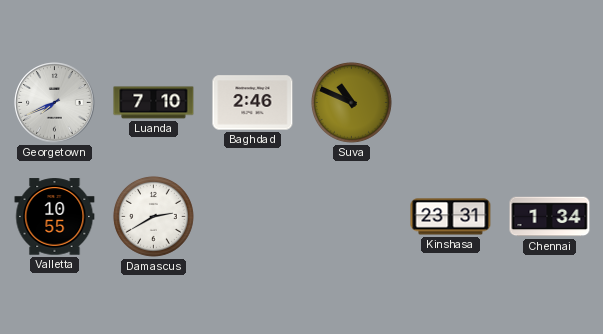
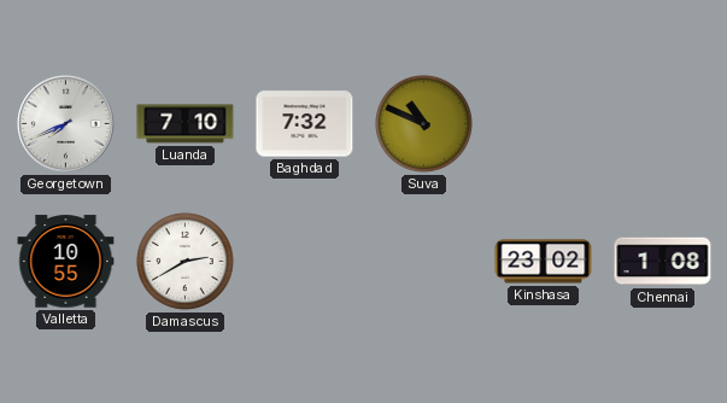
Baghdad: 2:46 -> 7:32
Kinshasa: 23:31 -> 23:02
Chennai: 1:34 -> 1:08
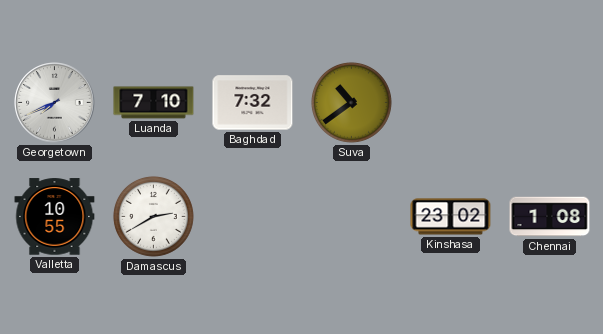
Suva: 10:49 -> 10:39
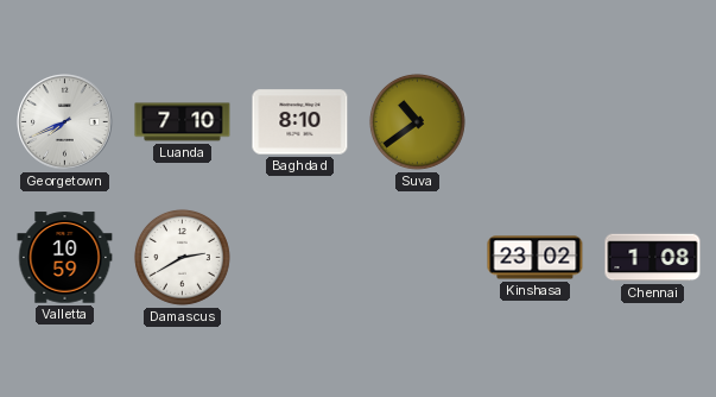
Baghdad: 7:32 -> 8:10
Valletta: 10:55 -> 10:59
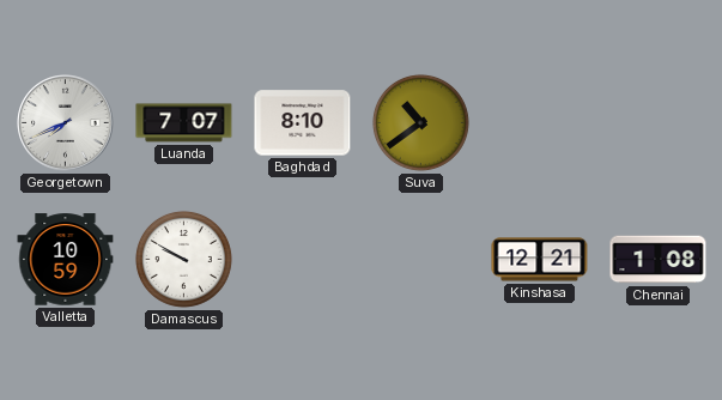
Luanda: 7:10 -> 7:07
Damascus: 2:40 -> 9:50
Kinshasa: 23:02 -> 12:21
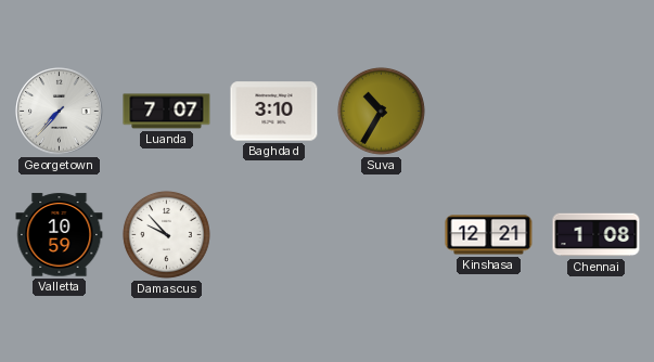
Georgetown: 7:41 -> 7:37
Baghdad: 8:10 -> 3:10
Suva: 10:39 -> 10:35
Damascus: 9:50 -> 9:53
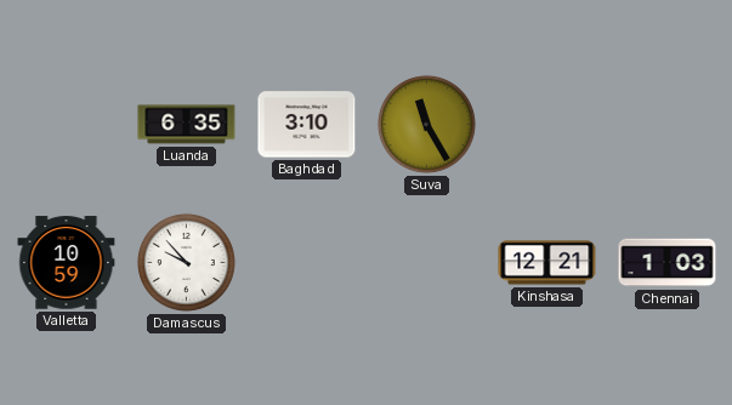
Georgetown: 7:37 -> none
Luanda: 7:07 -> 6:35
Suva: 10:35 -> 11:25
Chennai: 1:08 -> 1:03
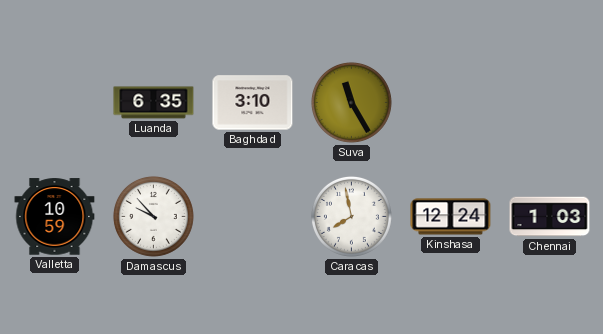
Caracas: none -> 7:58
Kinshasa: 12:21 -> 12:24
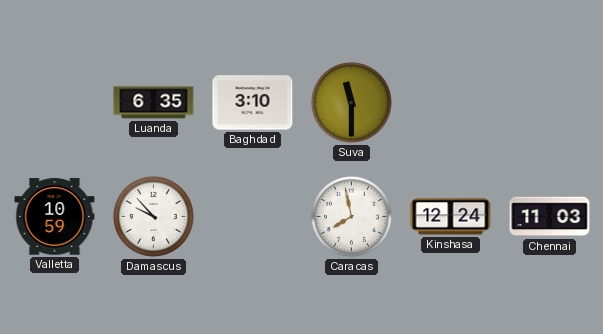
Suva: 11:25 -> 11:30
Chennai: 1:03 -> 11:03
